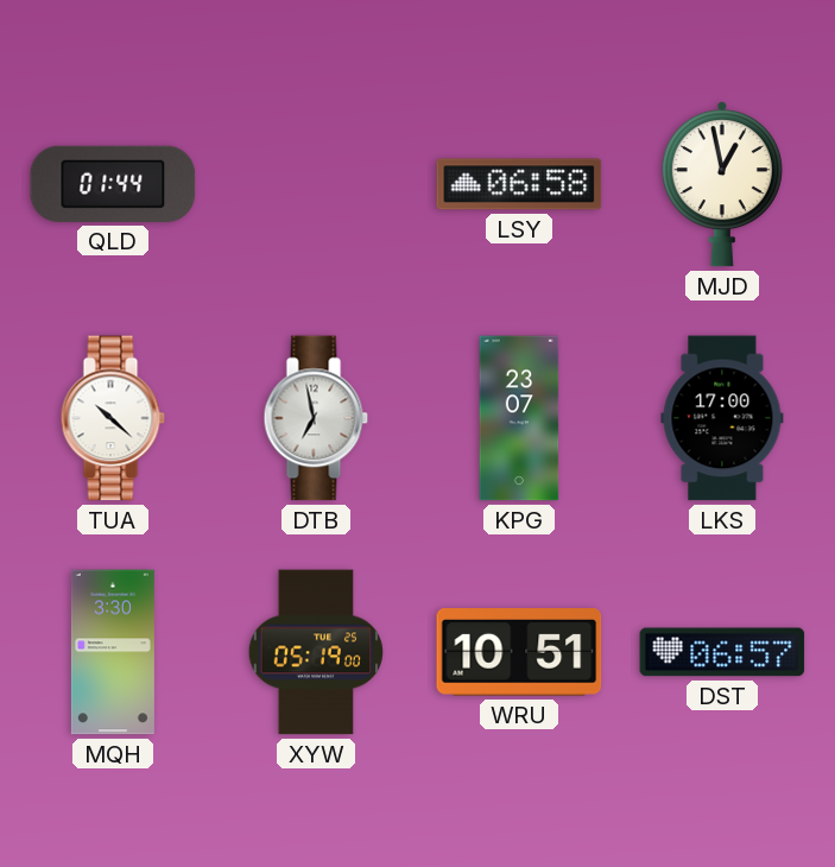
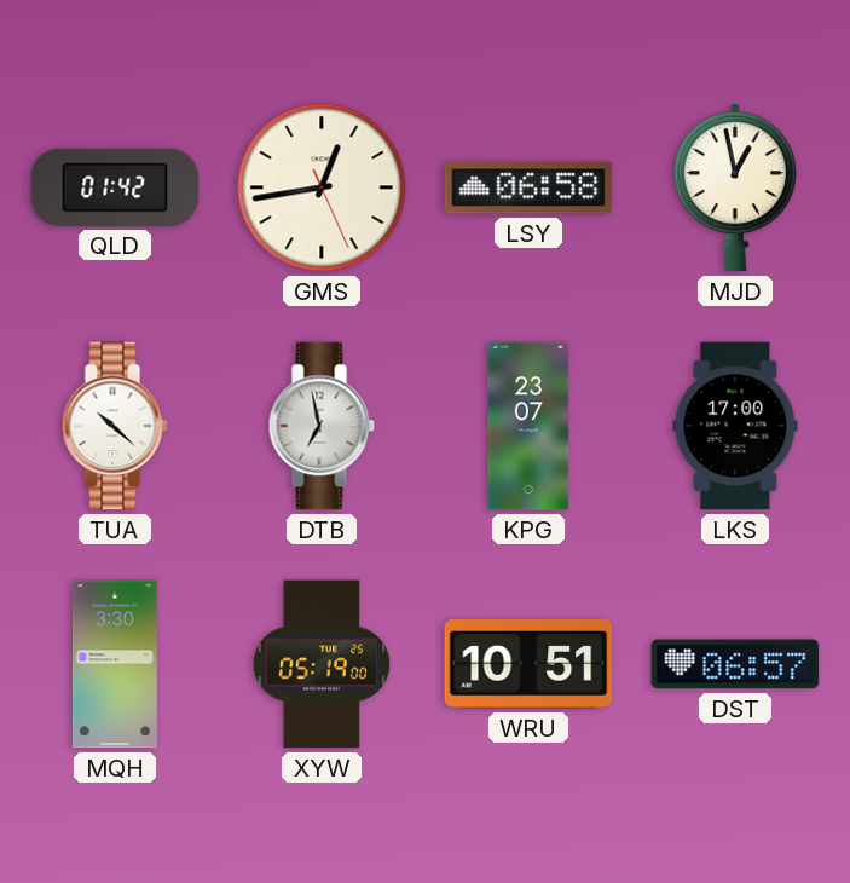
QLD: 01:44 -> 01:42
GMS: none -> 12:43
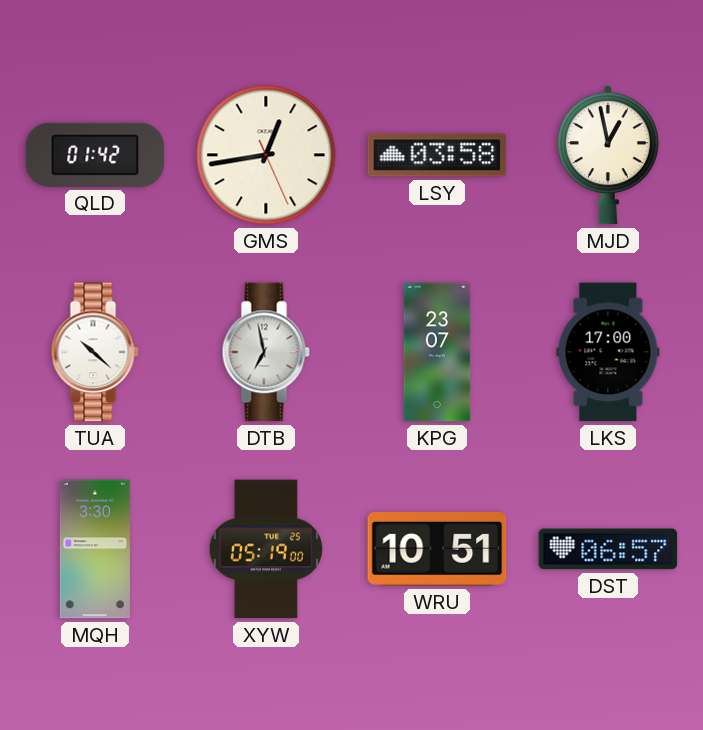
LSY: 06:58 -> 03:58
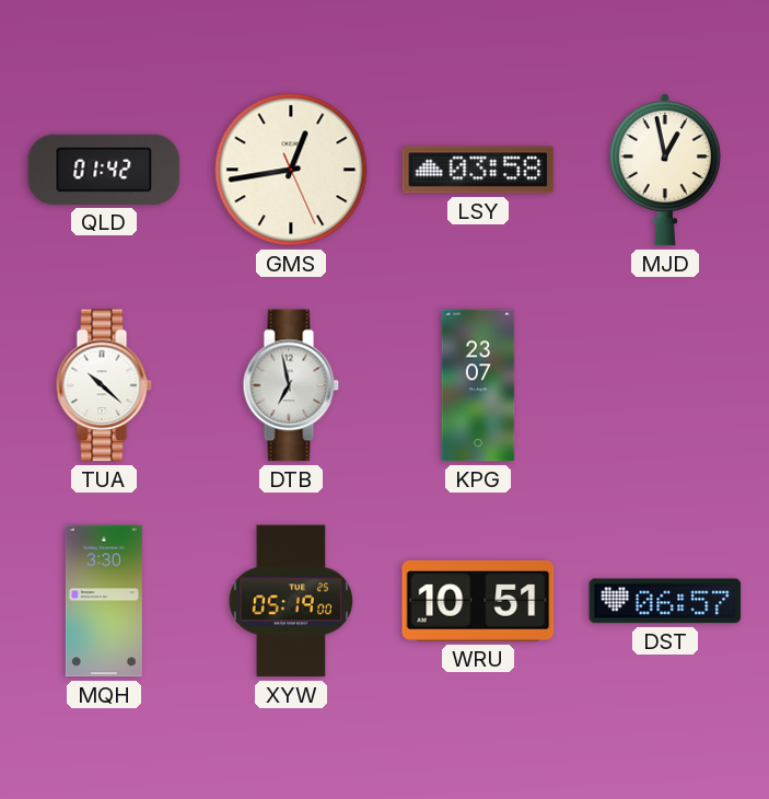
LKS: 17:00 -> none
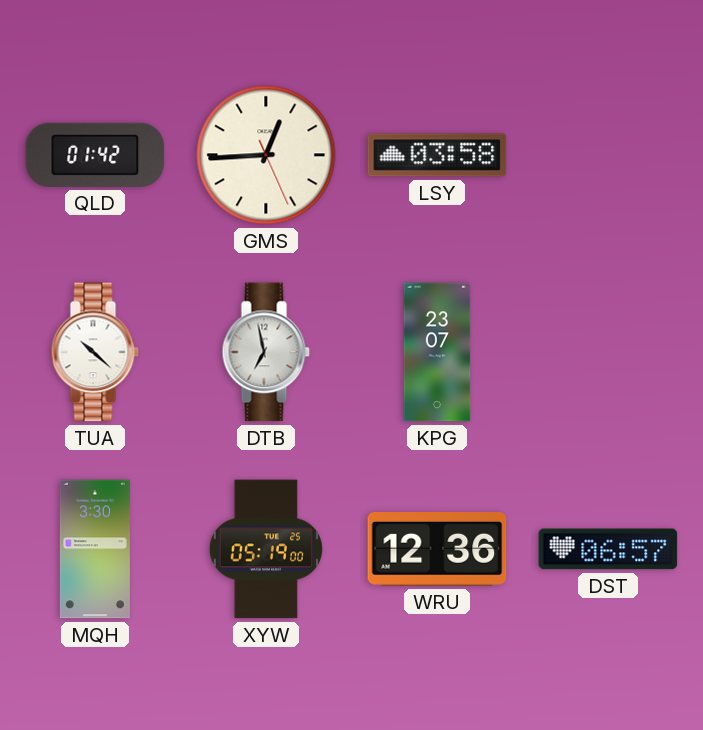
GMS: 12:43 -> 12:44
MJD: 12:58 -> none
WRU: 10:51 -> 12:36
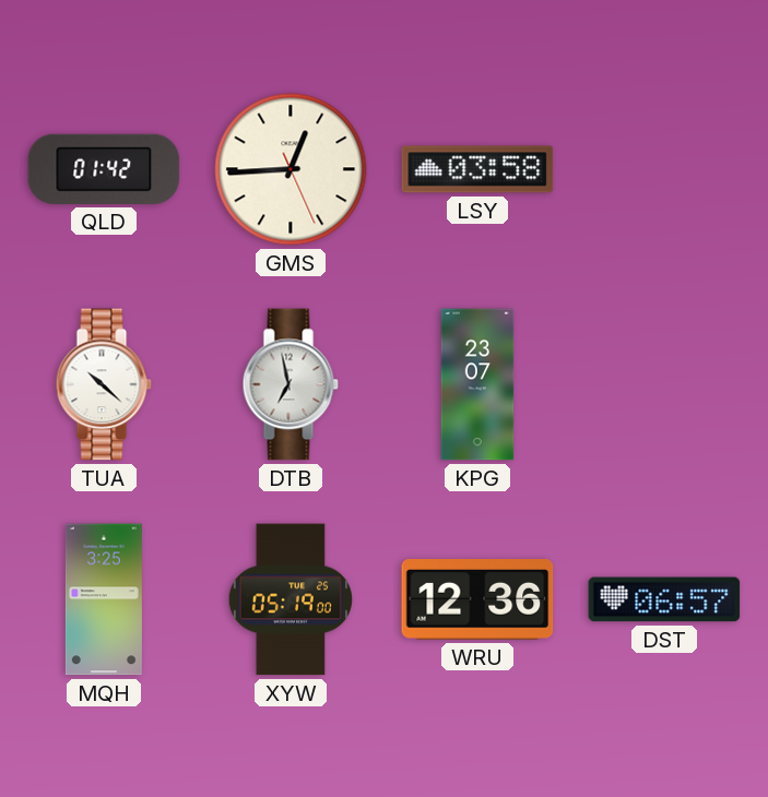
MQH: 3:30 -> 3:25
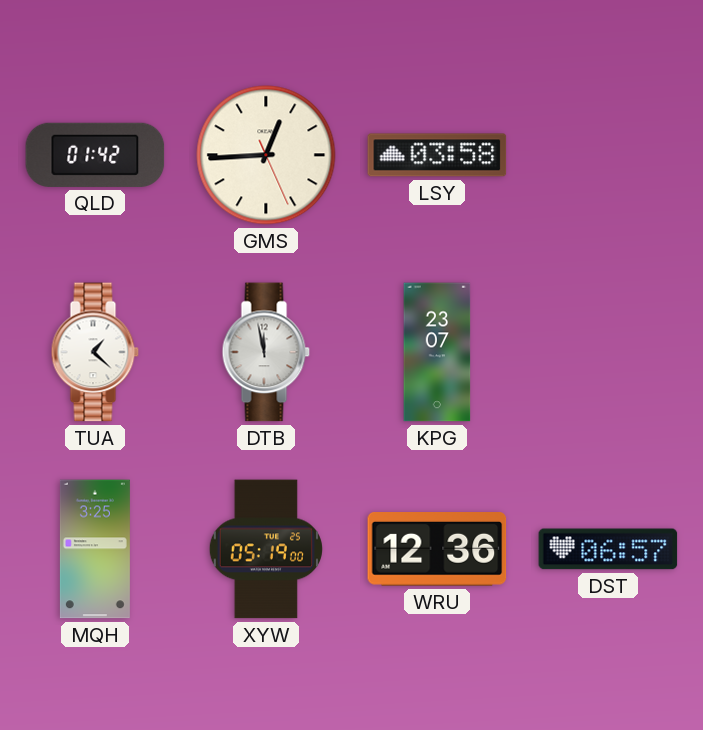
TUA: 10:22 -> 1:22
DTB: 6:58 -> 11:58
